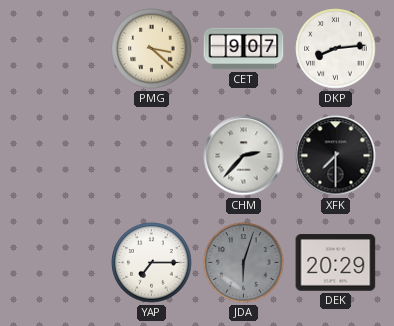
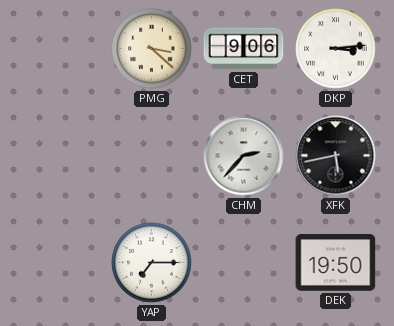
CET: 9:07 -> 9:06
DKP: 8:14 -> 3:14
XFK: 7:30 -> 5:43
JDA: 6:03 -> none
DEK: 20:29 -> 19:50
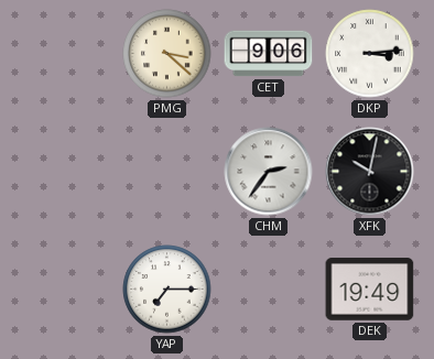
CHM: 2:37 -> 2:36
XFK: 5:43 -> 10:02
DEK: 19:50 -> 19:49
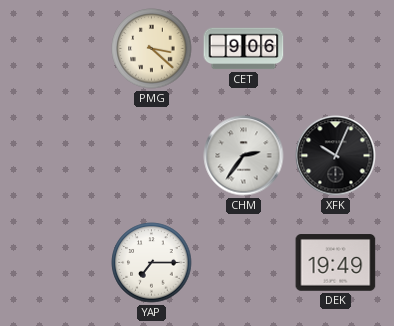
DKP: 3:14 -> none
XFK: 10:02 -> 10:04
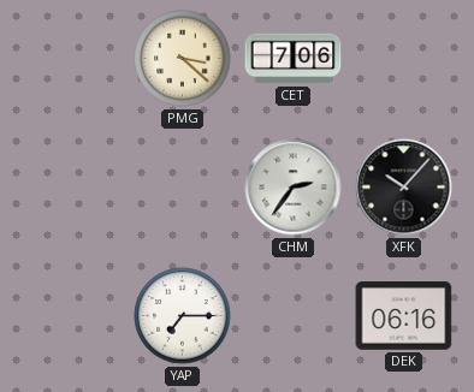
CET: 9:06 -> 7:06
XFK: 10:04 -> 10:07
DEK: 19:49 -> 06:16
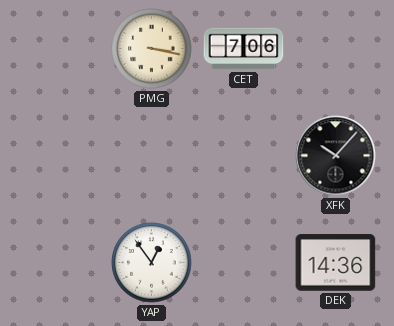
PMG: 3:22 -> 3:17
CHM: 2:36 -> none
YAP: 7:15 -> 12:54
DEK: 06:16 -> 14:36
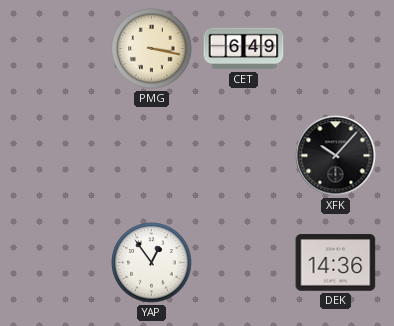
CET: 7:06 -> 6:49
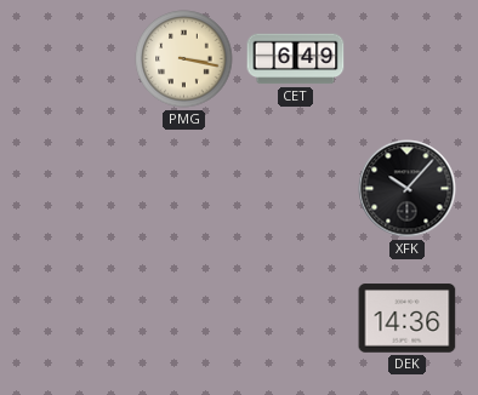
YAP: 12:54 -> none
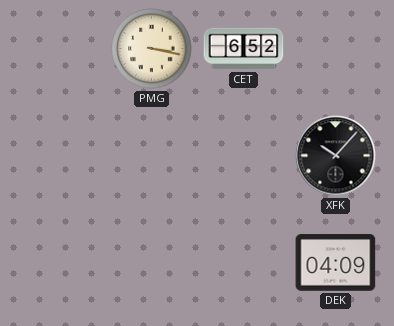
CET: 6:49 -> 6:52
DEK: 14:36 -> 04:09
